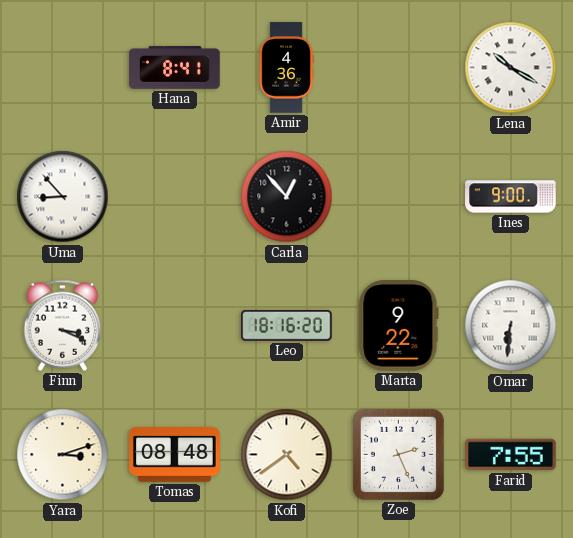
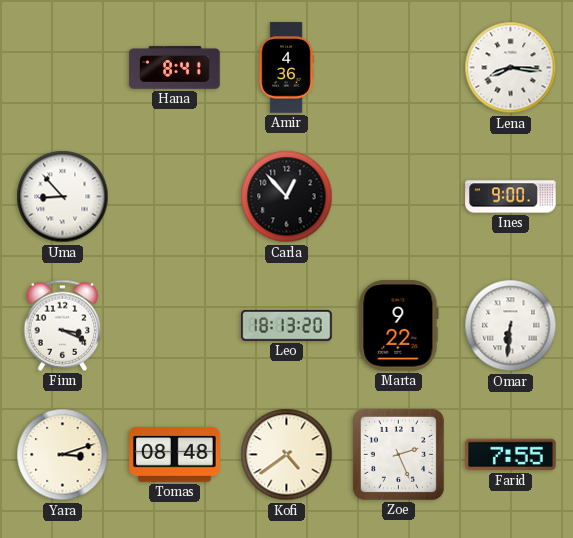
Lena: 10:20 -> 8:16
Leo: 18:16 -> 18:13
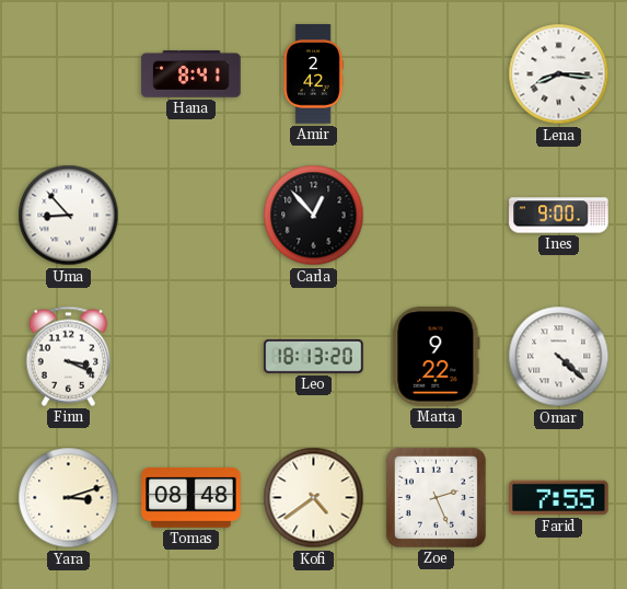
Amir: 4:36 -> 2:42
Omar: 6:31 -> 4:22
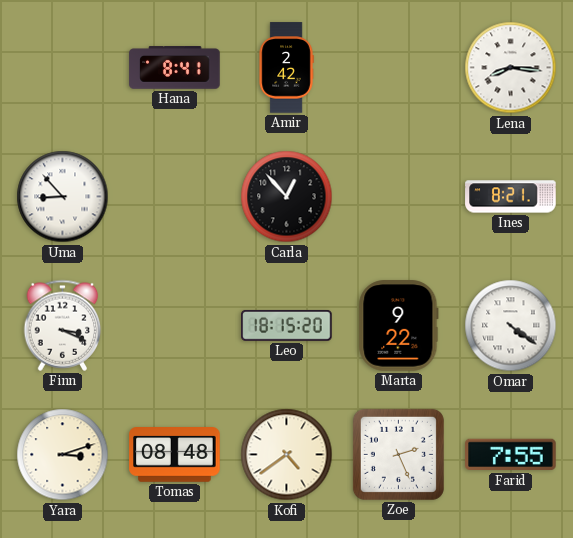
Ines: 9:00 -> 8:21
Leo: 18:13 -> 18:15
Omar: 4:22 -> 4:21
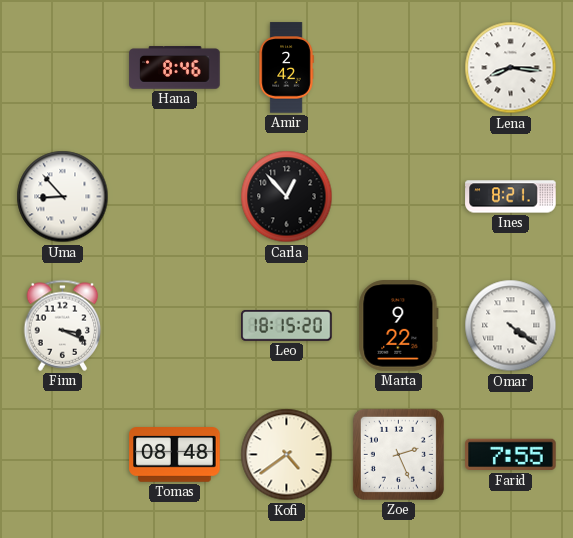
Hana: 8:41 -> 8:46
Yara: 3:12 -> none
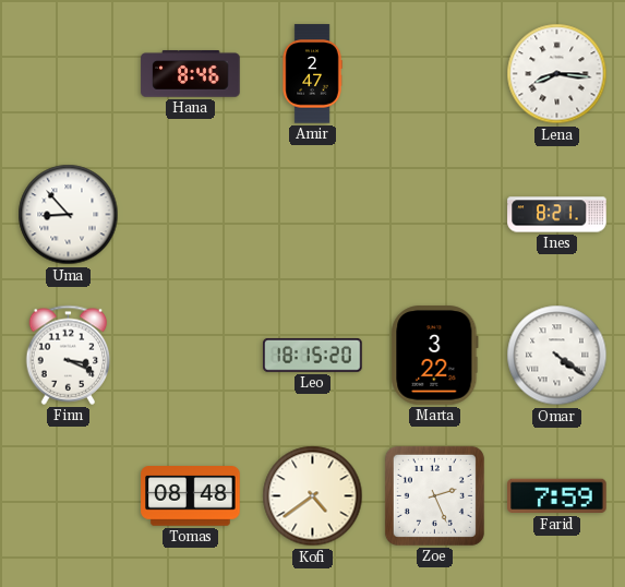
Amir: 2:42 -> 2:47
Carla: 12:53 -> none
Marta: 9:22 -> 3:22
Farid: 7:55 -> 7:59
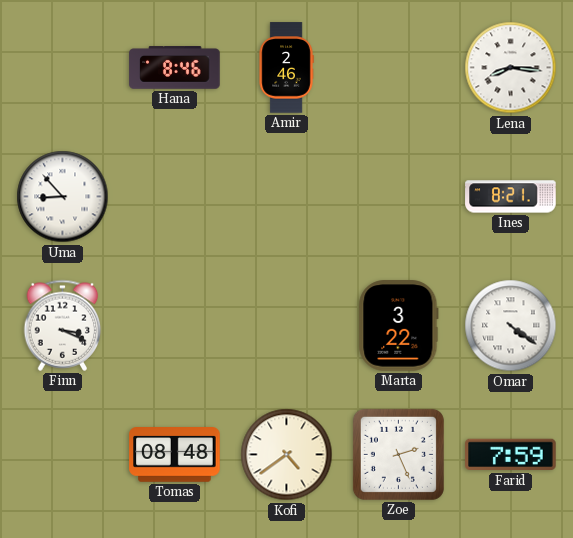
Amir: 2:47 -> 2:46
Leo: 18:15 -> none
